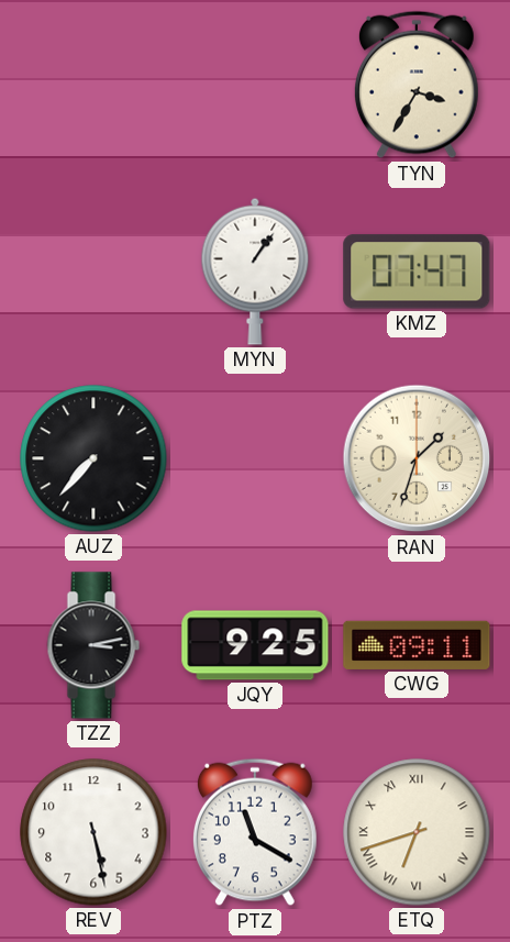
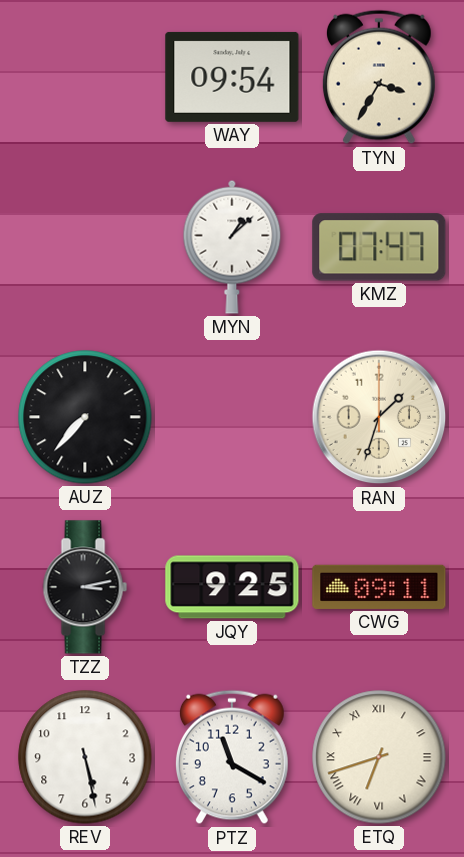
WAY: none -> 09:54
MYN: 1:06 -> 1:08
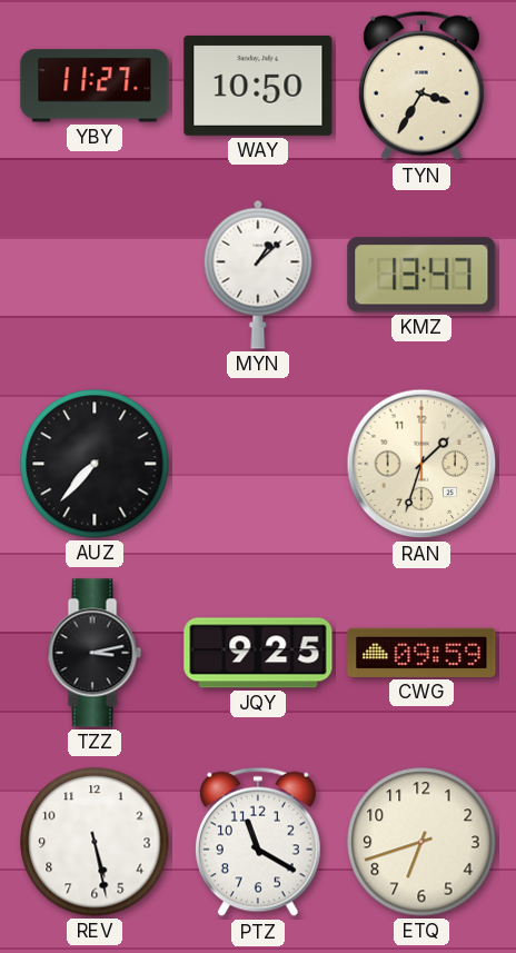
YBY: none -> 11:27
WAY: 09:54 -> 10:50
KMZ: 07:47 -> 13:47
CWG: 09:11 -> 09:59
ETQ numerals: Roman -> Arabic
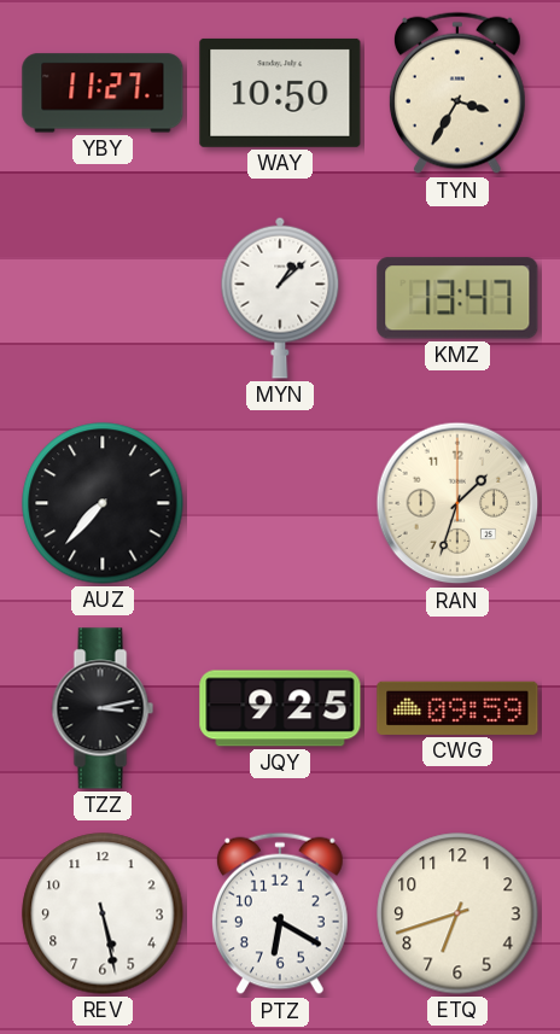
PTZ: 11:20 -> 6:20
